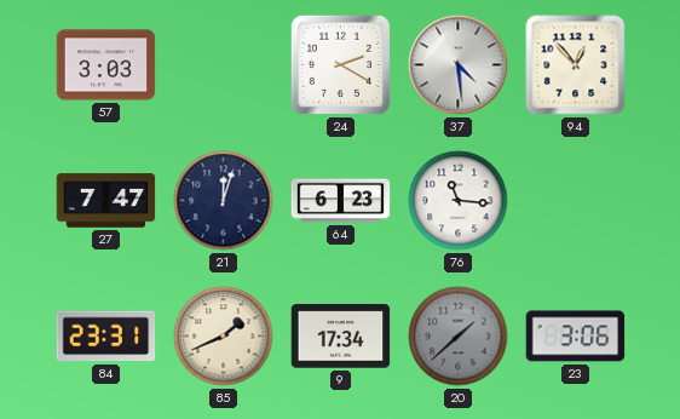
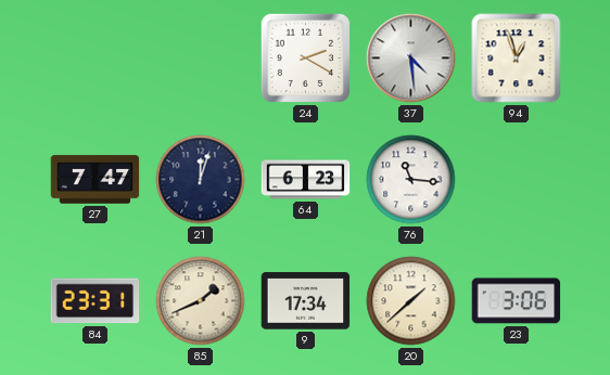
57: 3:03 -> none
94: 12:53 -> 12:57
20 dial: grey -> cream
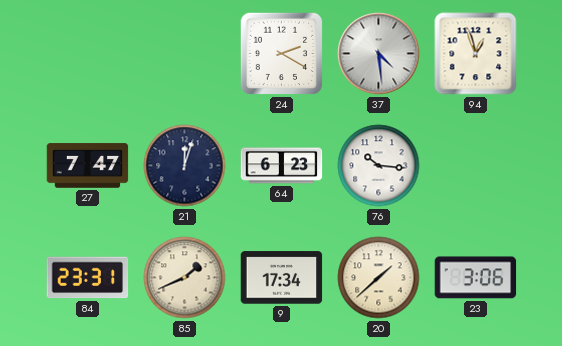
76: 11:16 -> 10:16
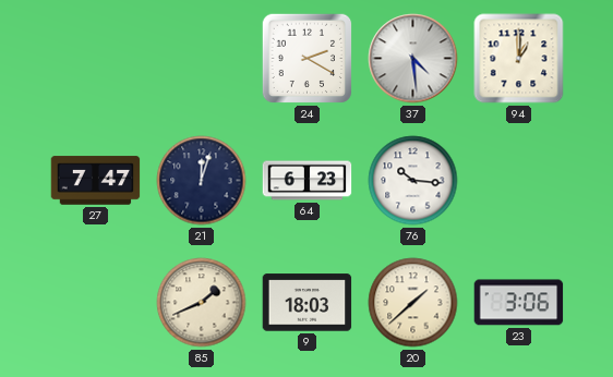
94: 12:57 -> 1:00
84: 23:31 -> none
9: 17:34 -> 18:03
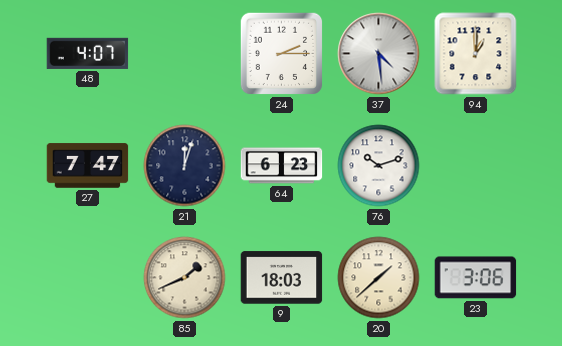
48: none -> 4:07
24: 2:20 -> 2:15
76: 10:16 -> 10:12
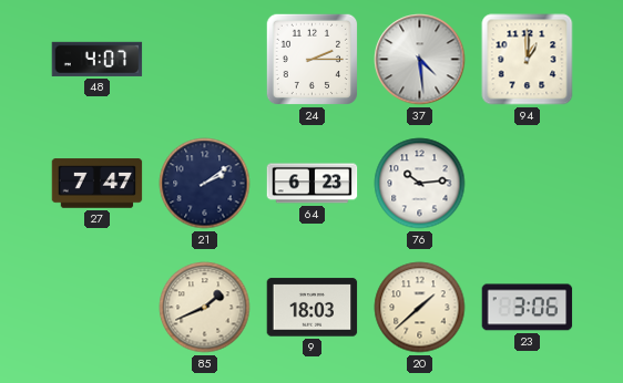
21: 12:03 -> 2:09
76: 10:12 -> 10:14
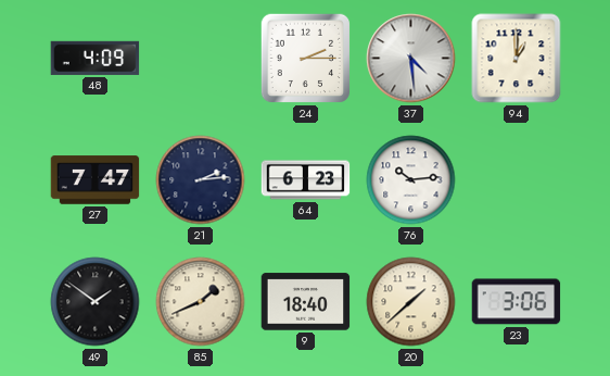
48: 4:07 -> 4:09
21: 2:09 -> 2:14
49: none -> 1:51
9: 18:03 -> 18:40
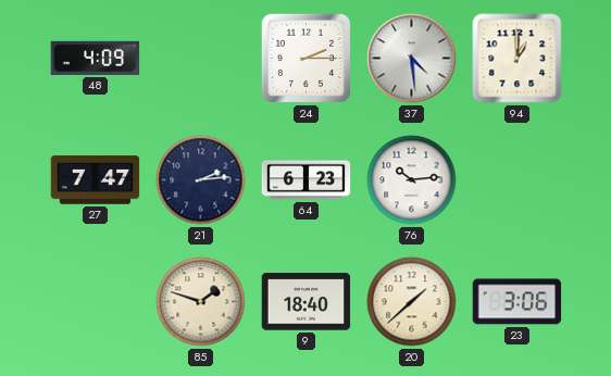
49: 1:51 -> none
85: 1:41 -> 1:48
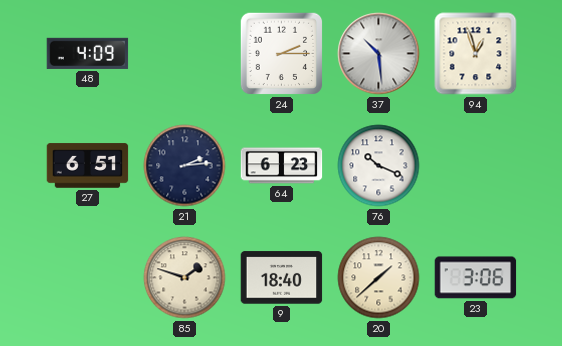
37: 4:29 -> 10:29
94: 1:00 -> 12:57
27: 7:47 -> 6:51
76: 10:14 -> 10:19
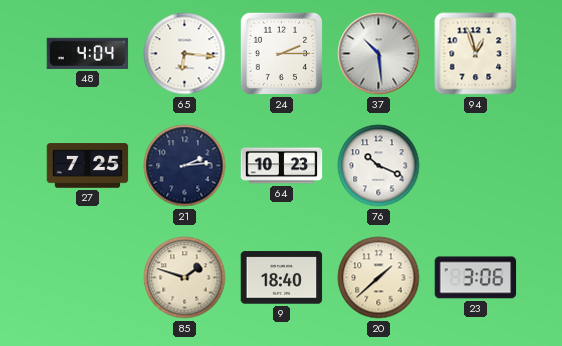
48: 4:09 -> 4:04
65: none -> 6:16
27: 6:51 -> 7:25
64: 6:23 -> 10:23
